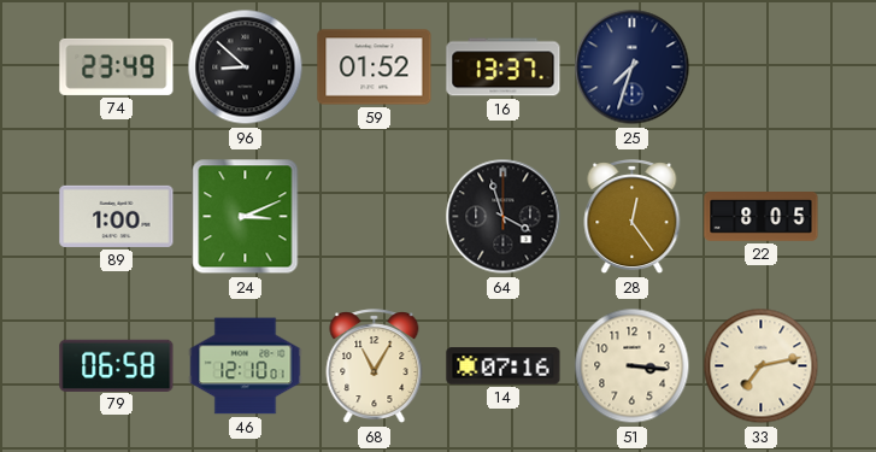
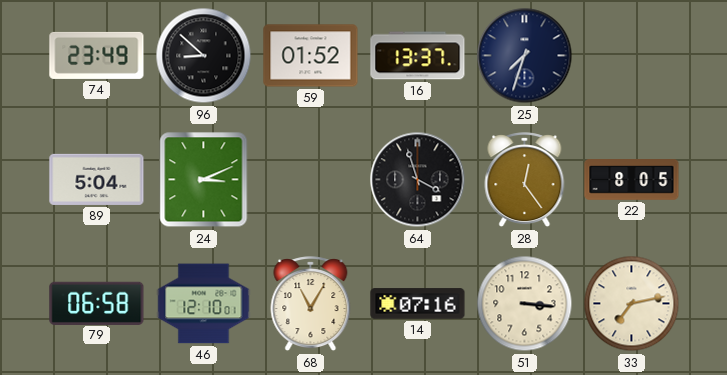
89: 1:00 -> 5:04
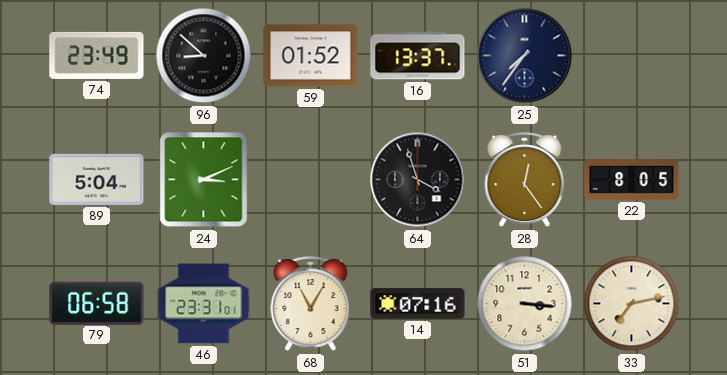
25: 7:33 -> 7:36
46: 12:10 -> 23:31
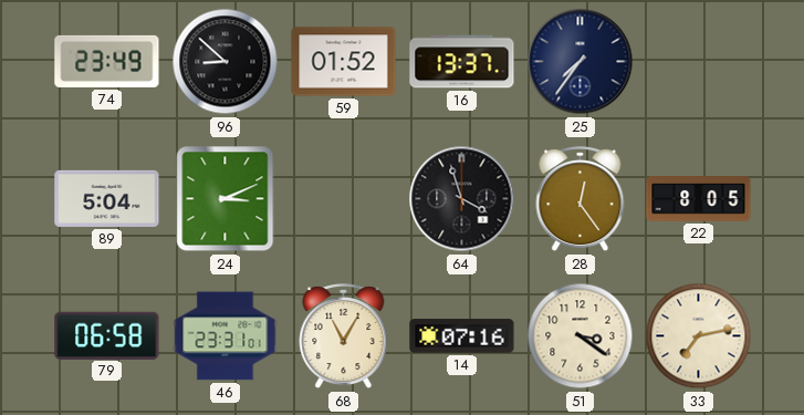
51: 3:16 -> 3:21
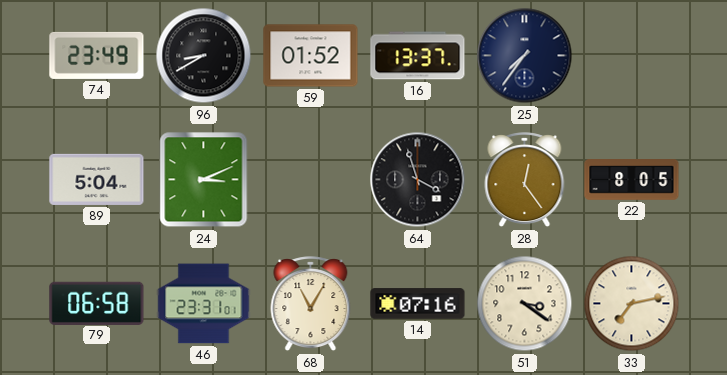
96: 8:52 -> 8:40
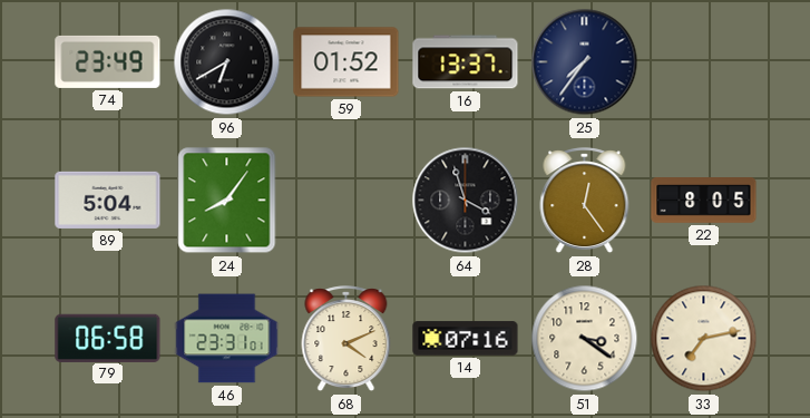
96: 8:40 -> 6:40
24: 3:11 -> 8:06
68: 11:05 -> 4:11
